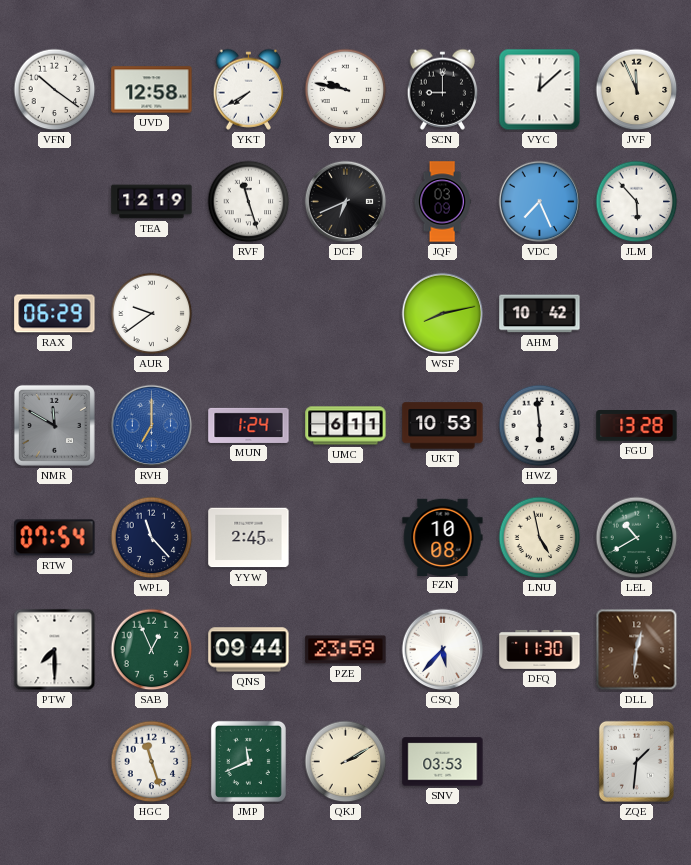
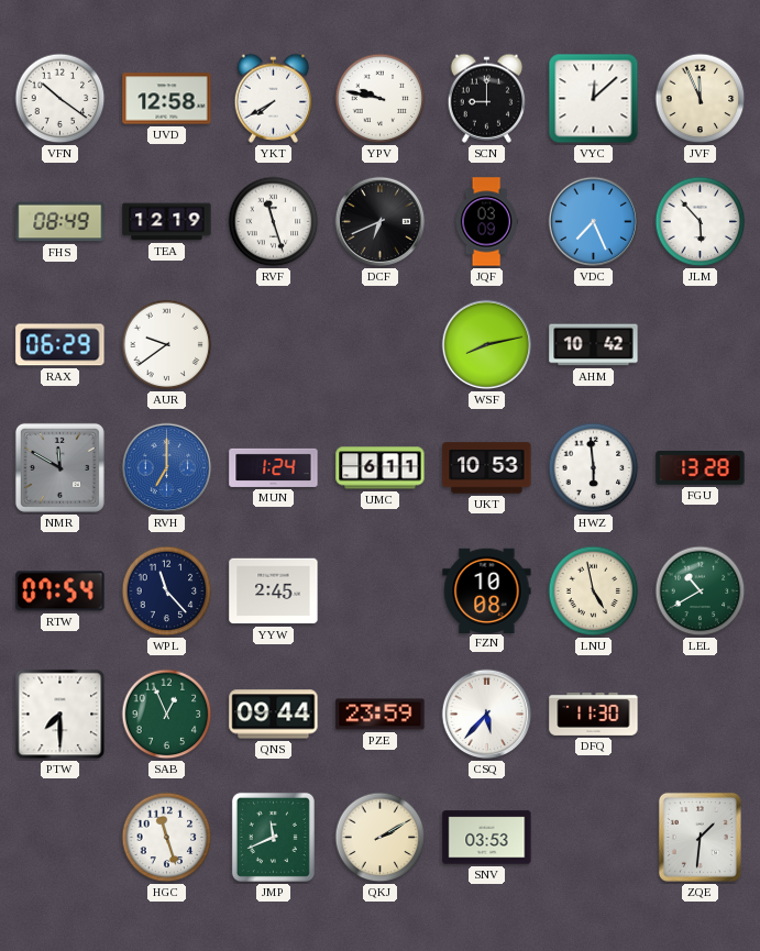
FHS: none -> 08:49
DLL: 12:31 -> none
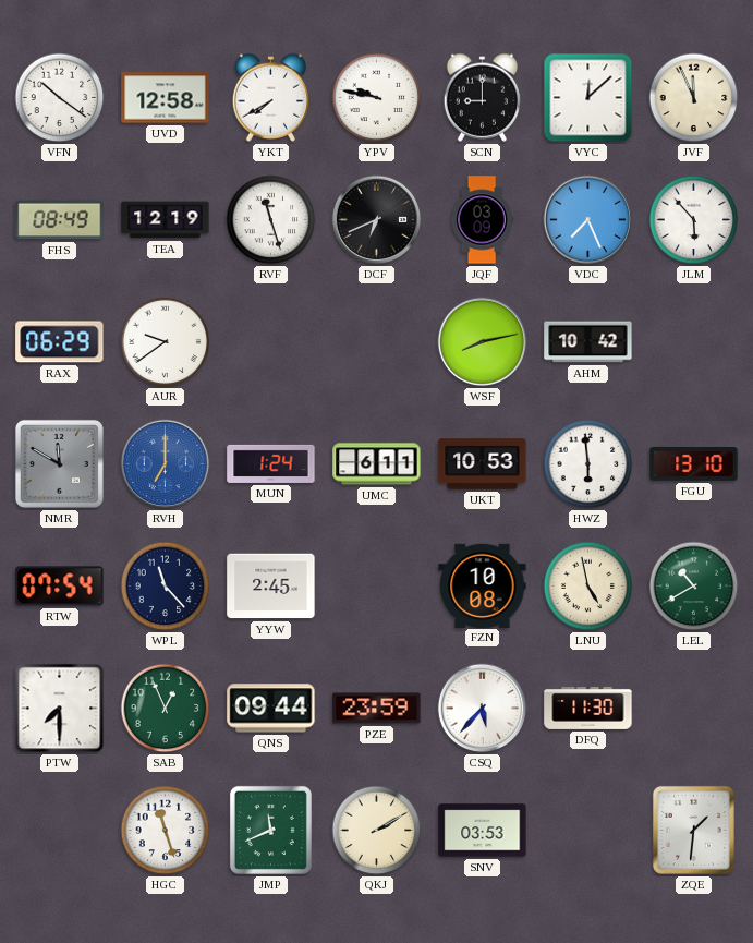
FGU: 13:28 -> 13:10
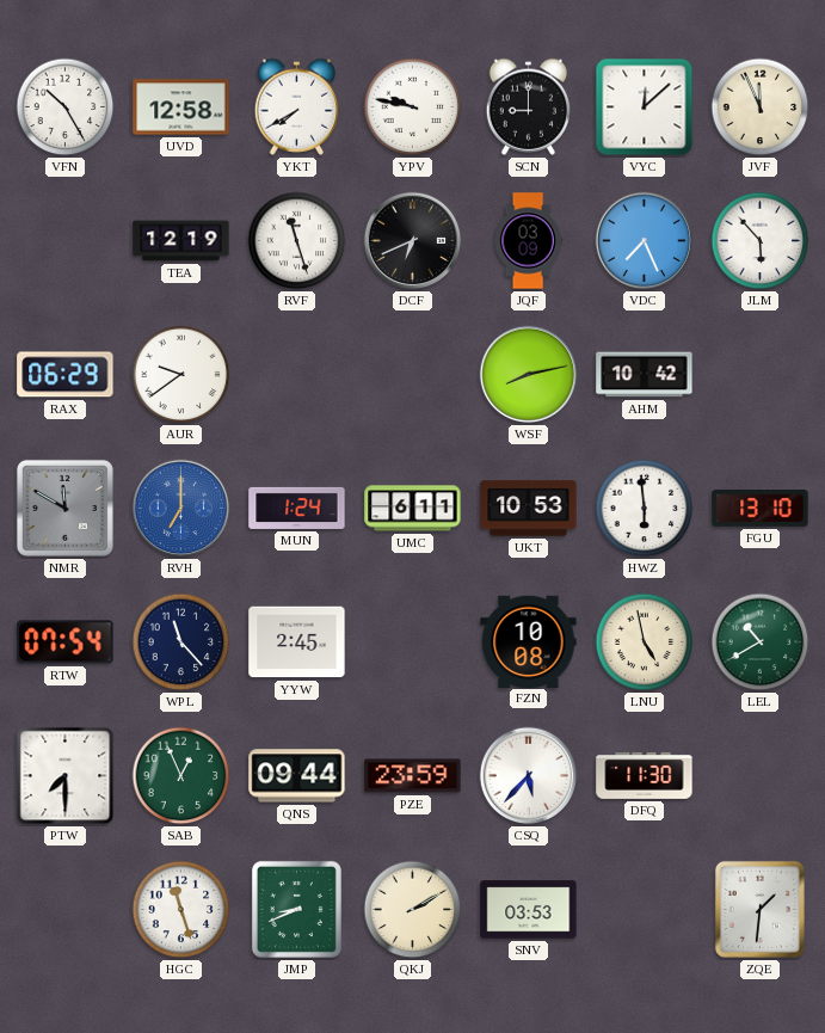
VFN: 10:21 -> 10:25
FHS: 08:49 -> none
JMP: 11:41 -> 8:41
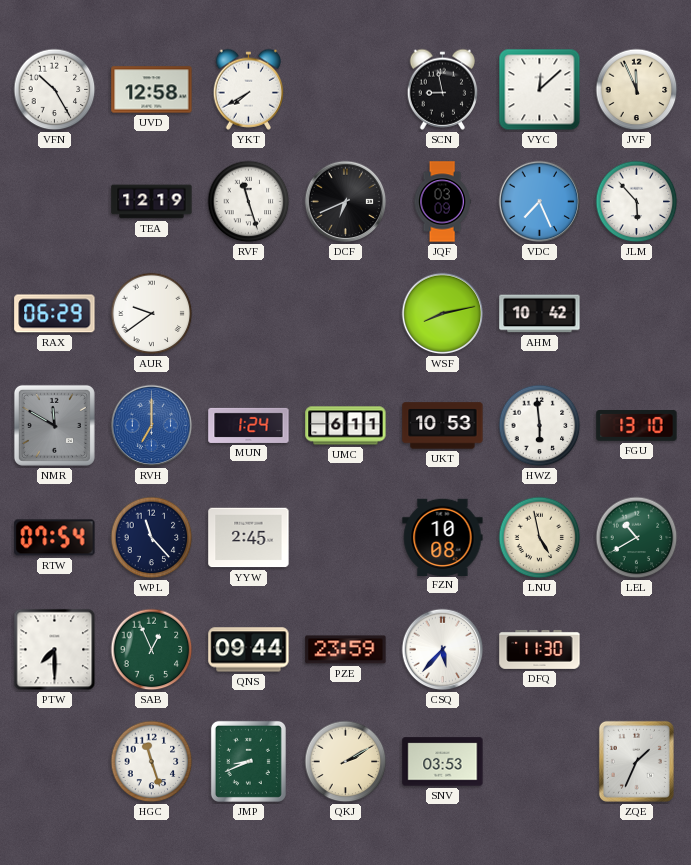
YPV: 9:47 -> none
SCN: 9:00 -> 8:58
ZQE: 1:31 -> 1:34
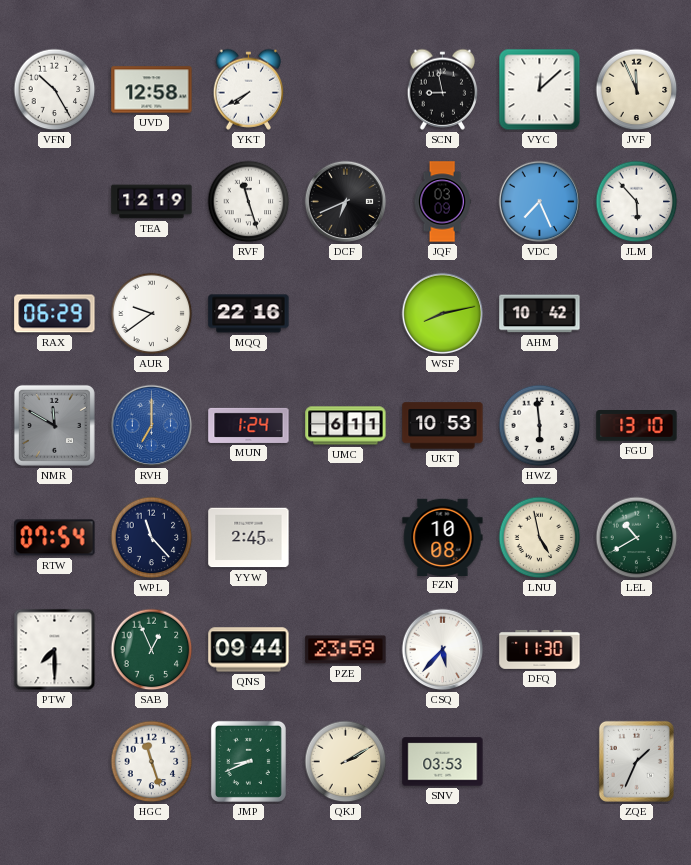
MQQ: none -> 22:16
